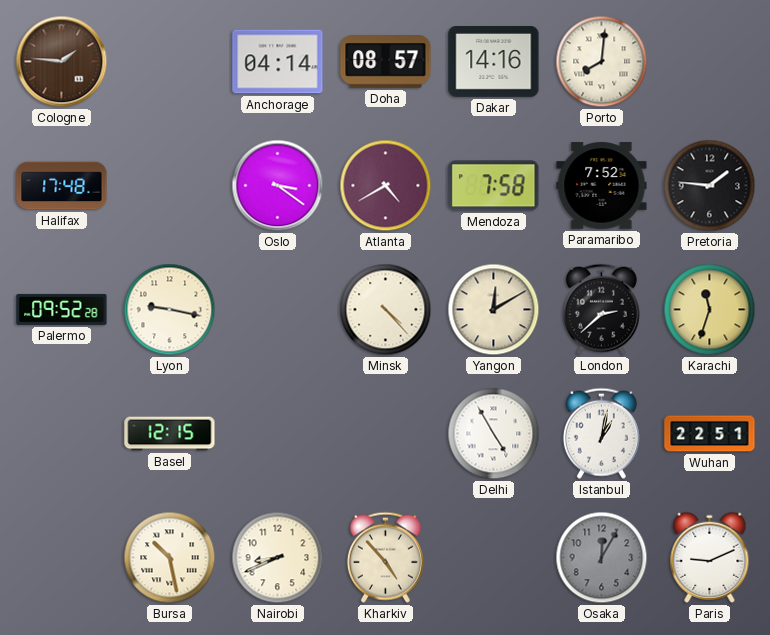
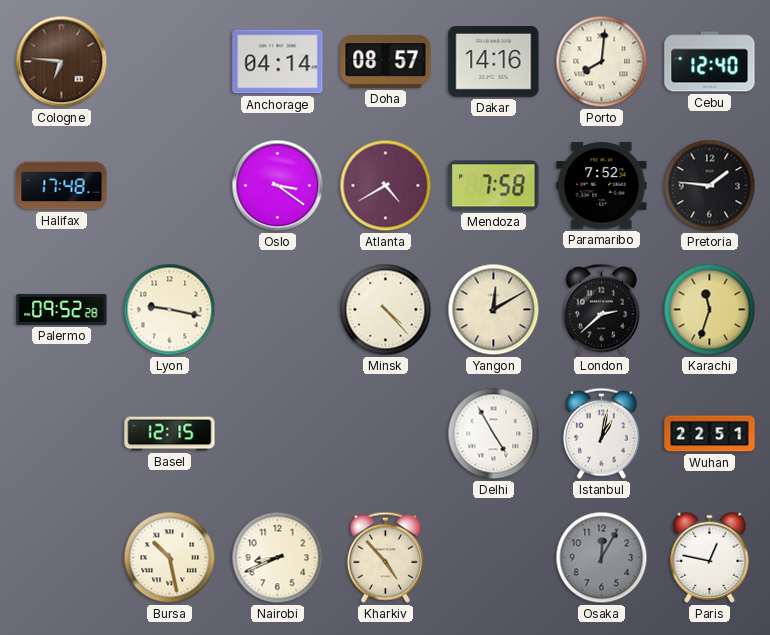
Cologne: 1:46 -> 6:46
Cebu: none -> 12:40
Paris: 9:11 -> 12:47
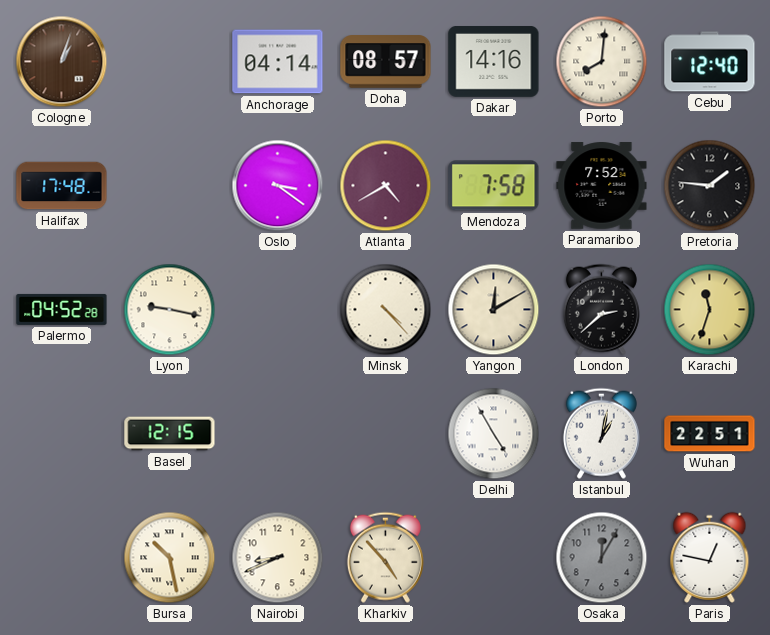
Cologne: 6:46 -> 1:03
Palermo: 09:52 -> 04:52
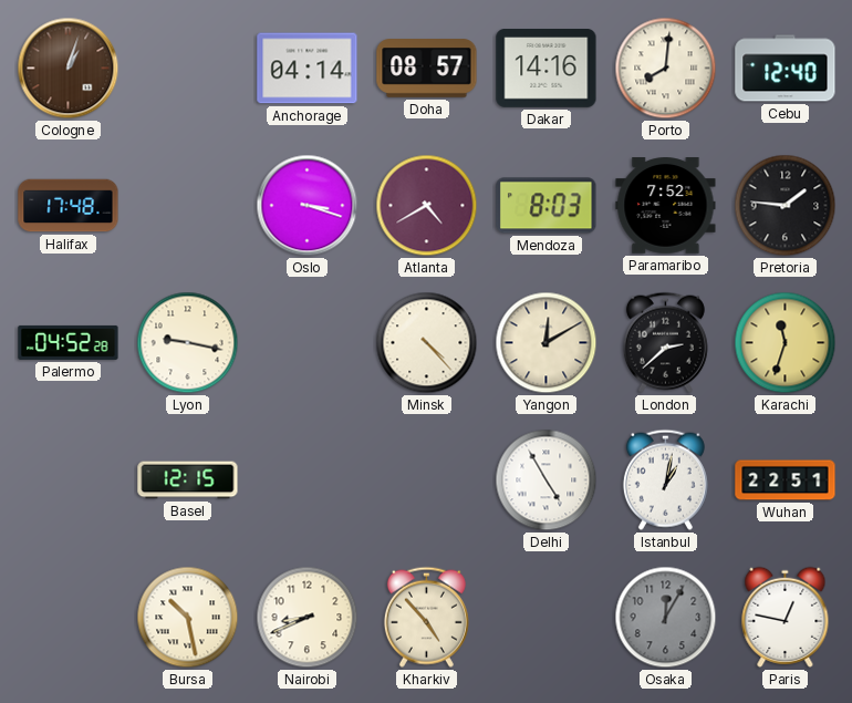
Oslo: 3:21 -> 3:18
Mendoza: 7:58 -> 8:03
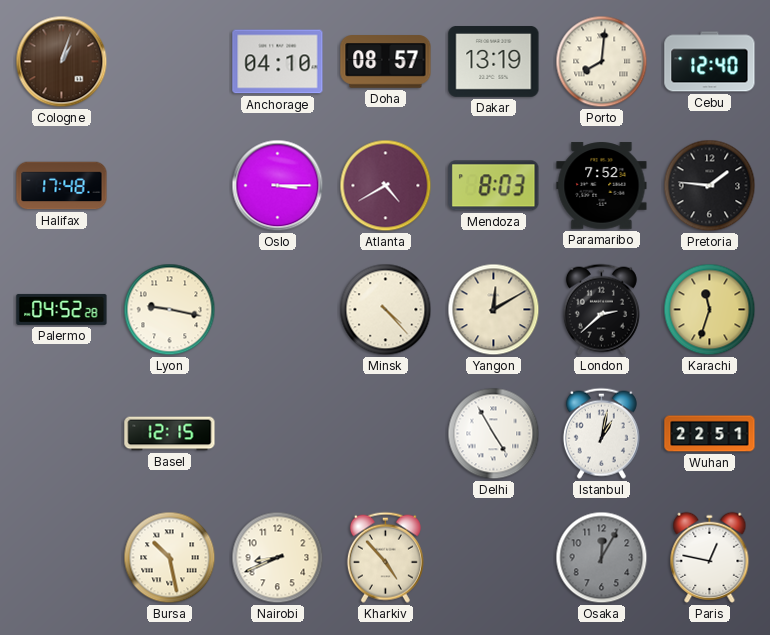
Anchorage: 04:14 -> 04:10
Dakar: 14:16 -> 13:19
Oslo: 3:18 -> 3:15
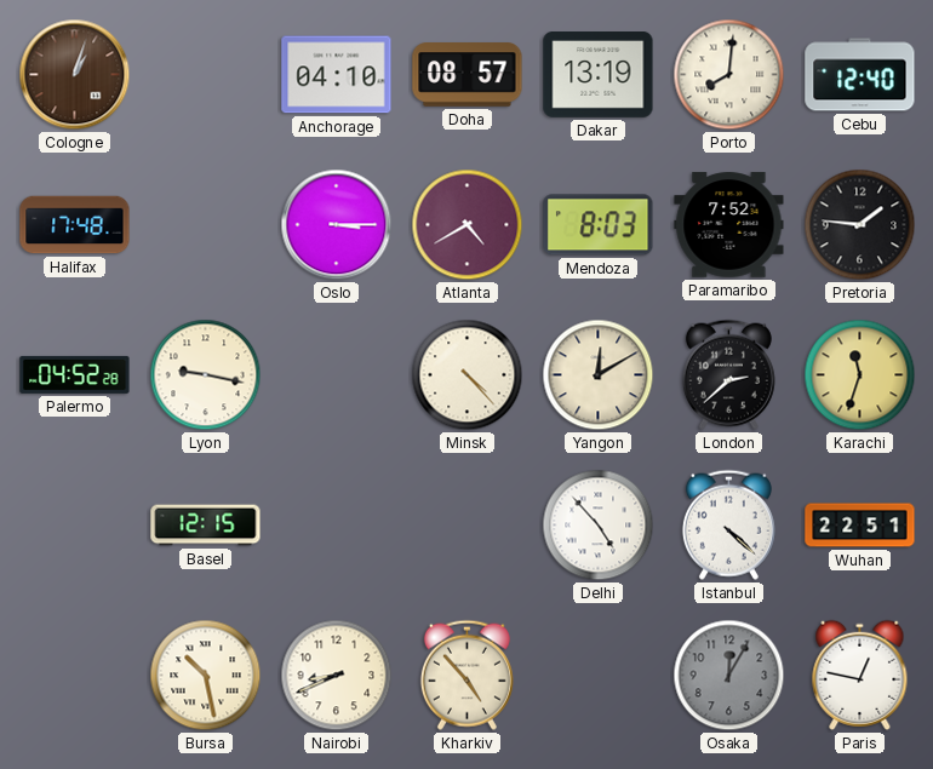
Delhi: 4:55 -> 4:53
Istanbul: 1:02 -> 4:22
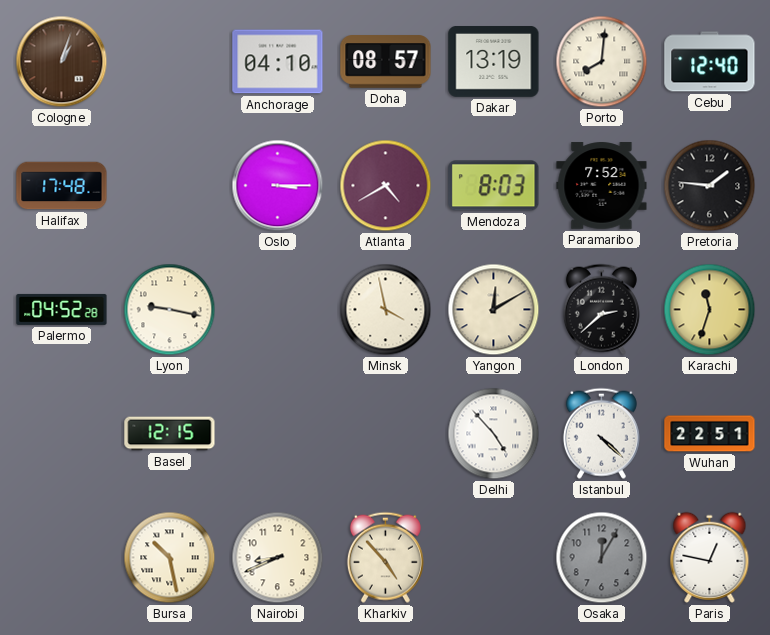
Minsk: 4:23 -> 3:58
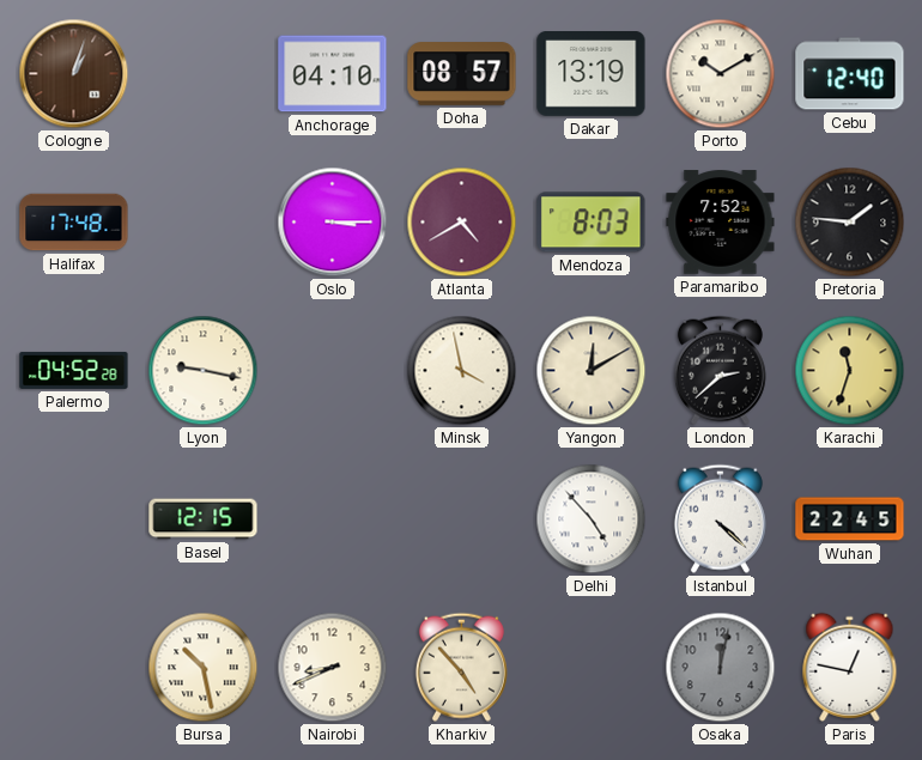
Porto: 8:01 -> 10:10
Wuhan: 22:51 -> 22:45
Osaka: 12:05 -> 12:02
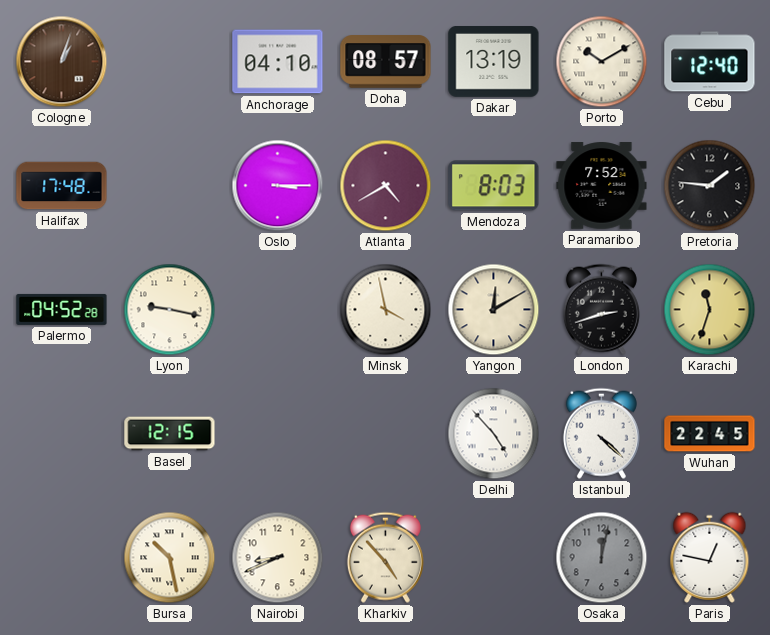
London: 2:38 -> 2:42
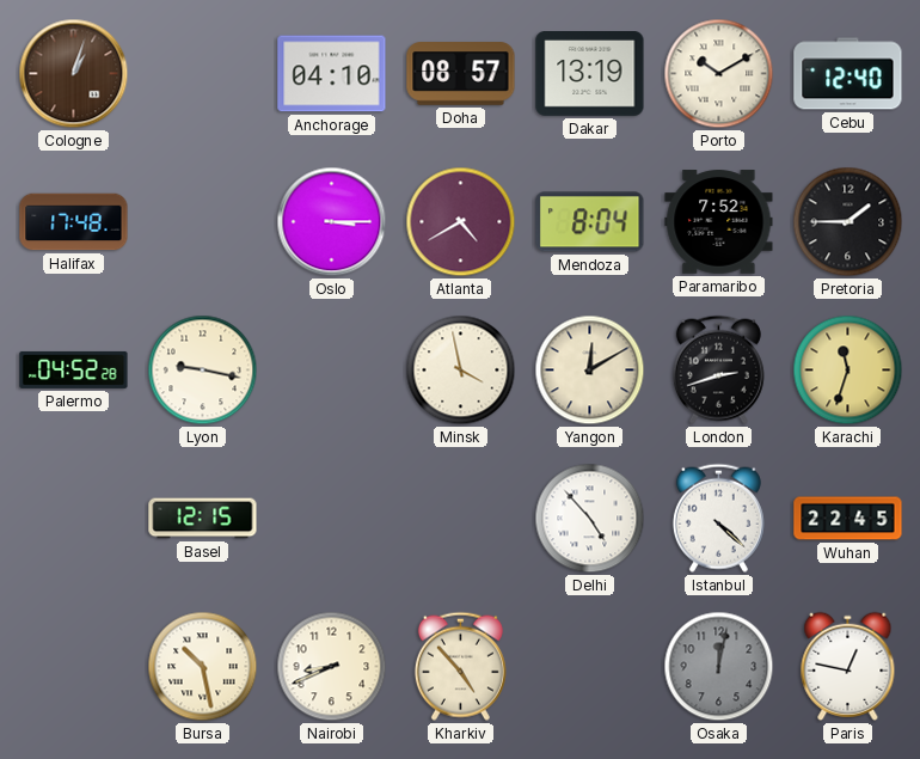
Mendoza: 8:03 -> 8:04
Pretoria: 1:46 -> 1:45
